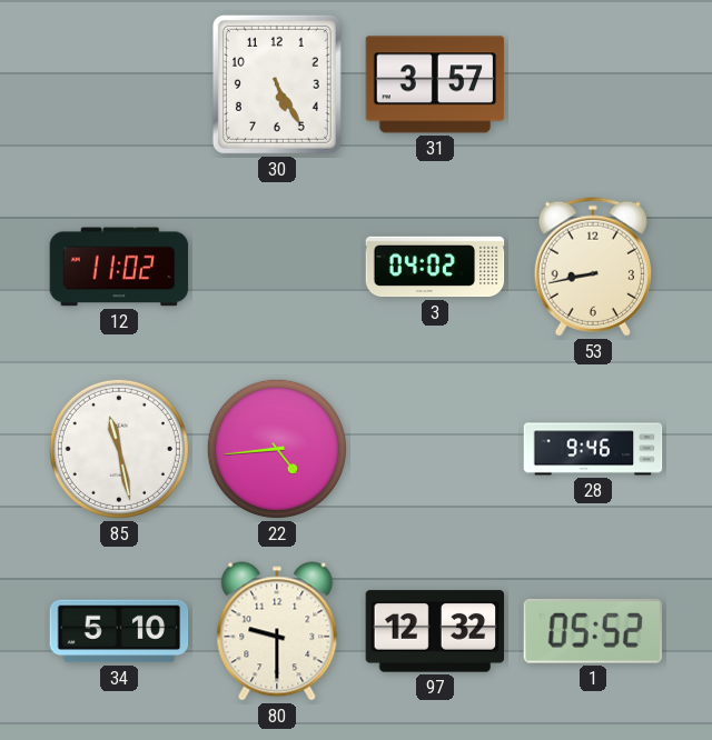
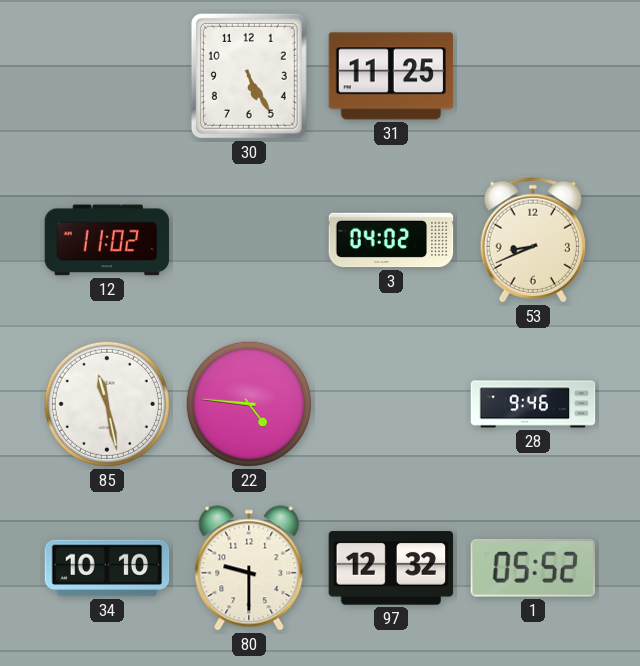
31: 3:57 -> 11:25
53: 8:43 -> 8:41
22: 4:44 -> 4:46
34: 5:10 -> 10:10
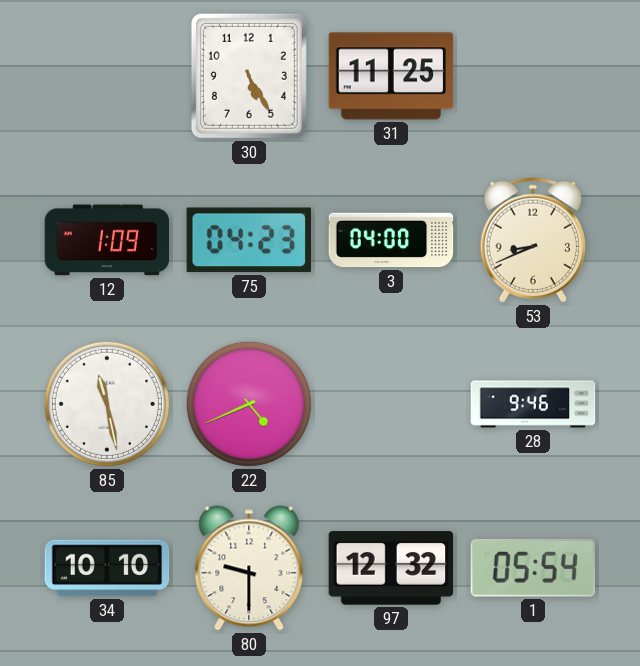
12: 11:02 -> 1:09
75: none -> 04:23
3: 04:02 -> 04:00
22: 4:46 -> 4:41
1: 05:52 -> 05:54
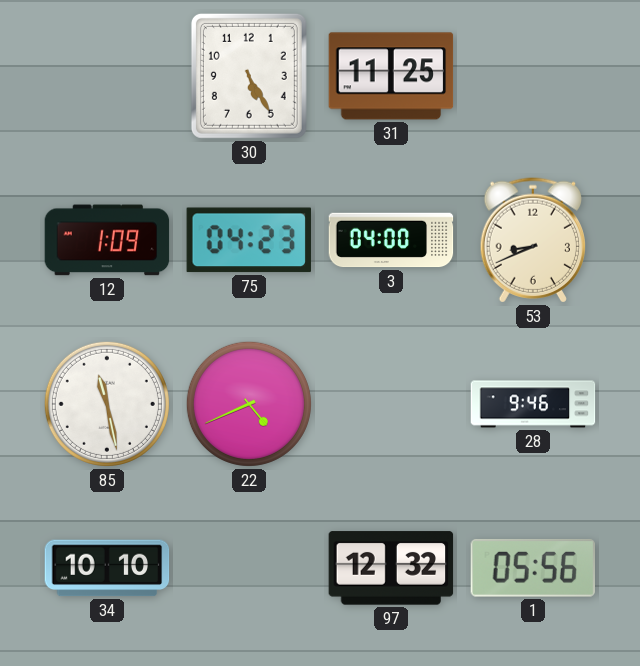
80: 9:30 -> none
1: 05:54 -> 05:56
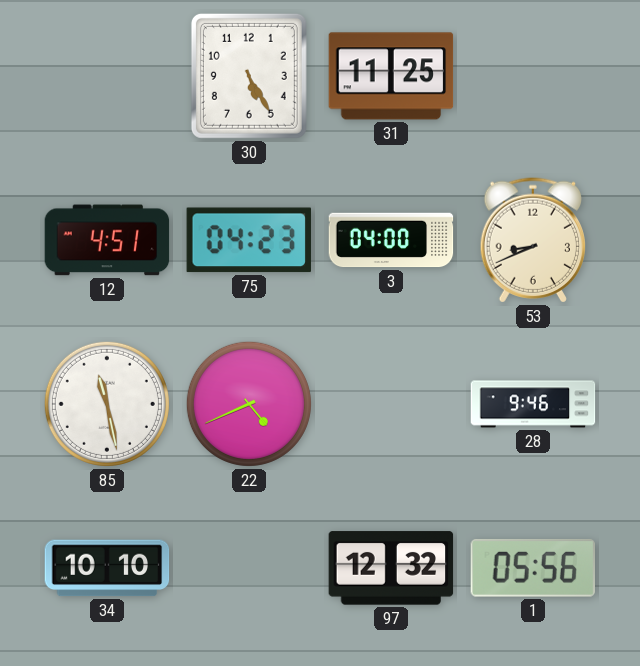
12: 1:09 -> 4:51
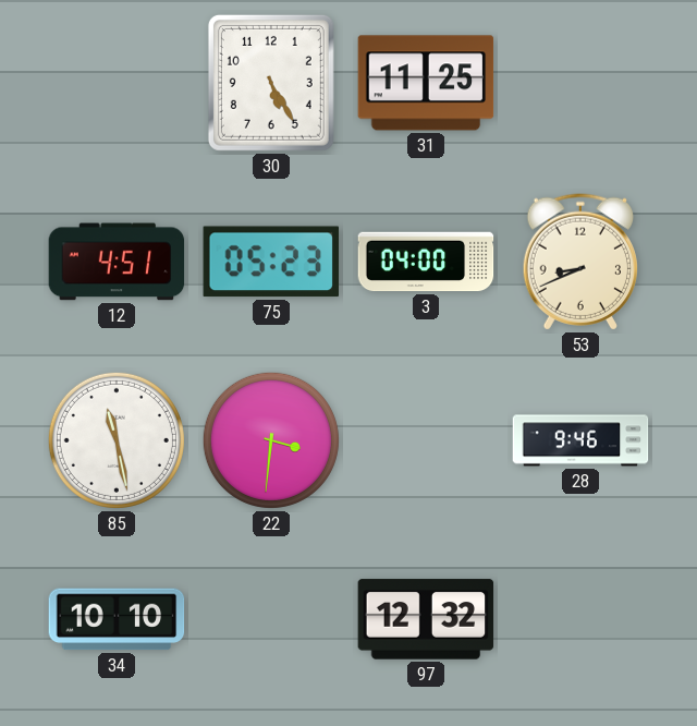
75: 04:23 -> 05:23
22: 4:41 -> 3:31
1: 05:56 -> none
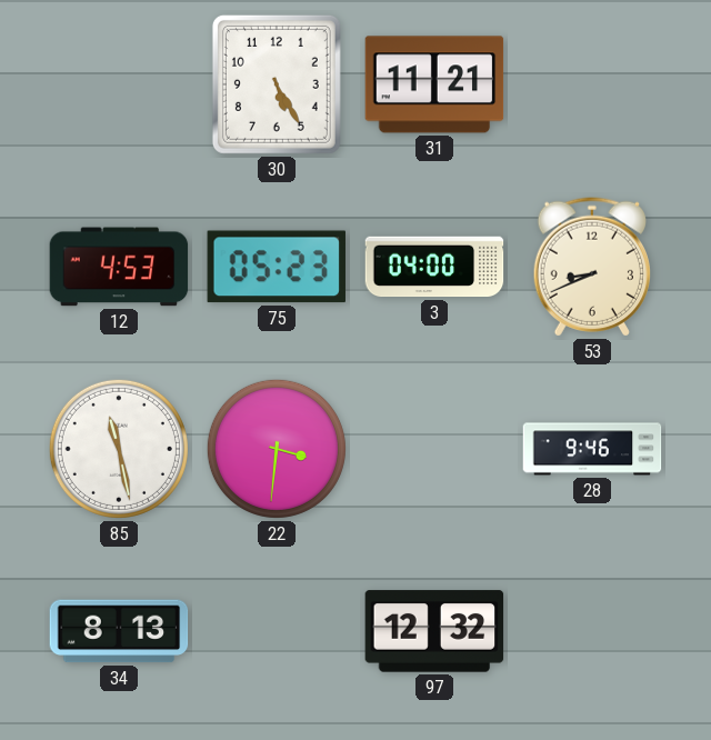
31: 11:25 -> 11:21
12: 4:51 -> 4:53
34: 10:10 -> 8:13
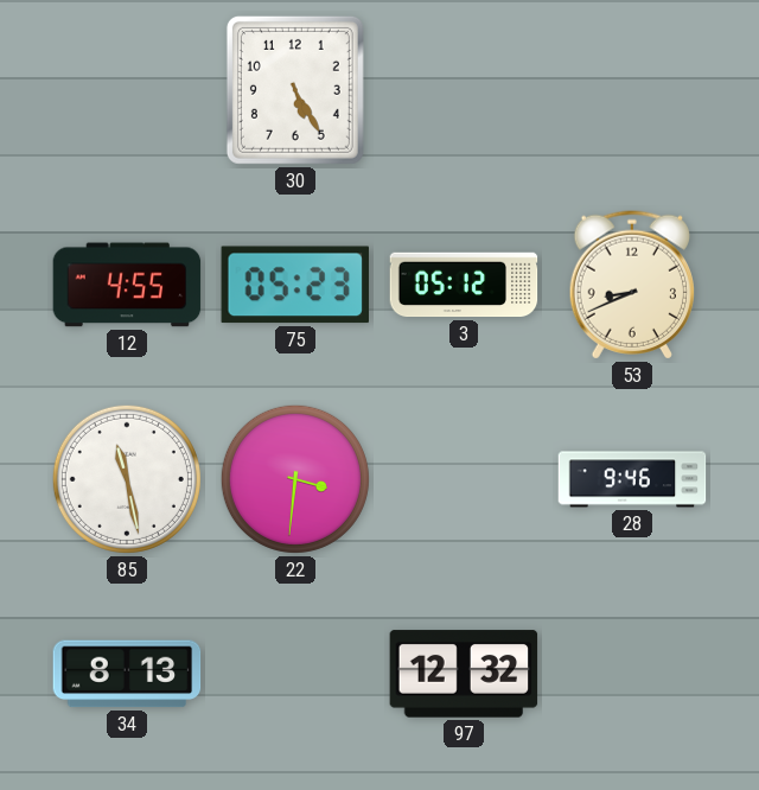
31: 11:21 -> none
12: 4:53 -> 4:55
3: 04:00 -> 05:12
